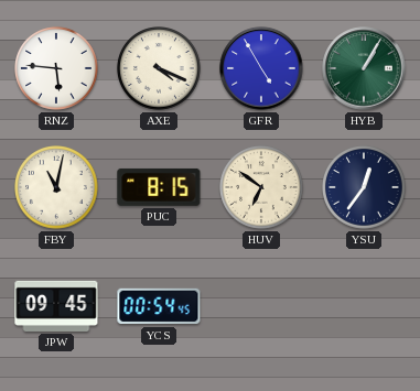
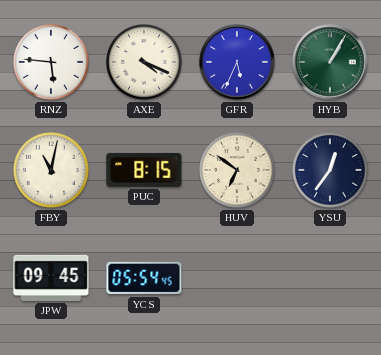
GFR: 4:55 -> 5:34
YCS: 00:54 -> 05:54
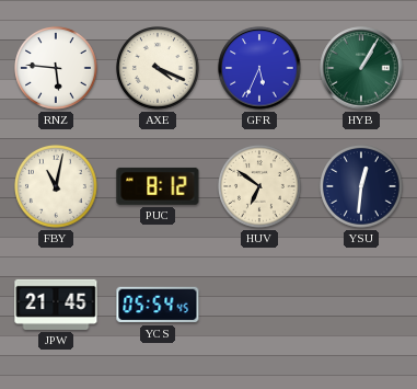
PUC: 8:15 -> 8:12
YSU: 12:36 -> 12:31
JPW: 09:45 -> 21:45
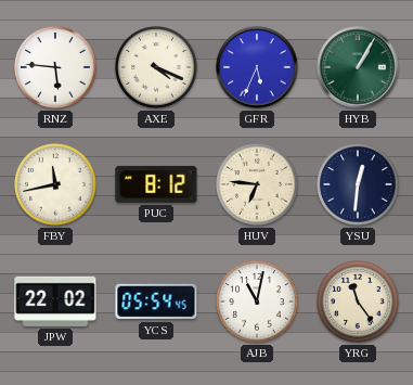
FBY: 11:02 -> 11:43
HUV: 6:51 -> 6:46
JPW: 21:45 -> 22:02
AJB: none -> 11:02
YRG: none -> 11:24
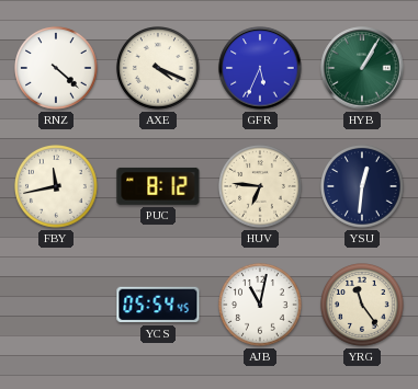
RNZ: 5:46 -> 4:22
JPW: 22:02 -> none
